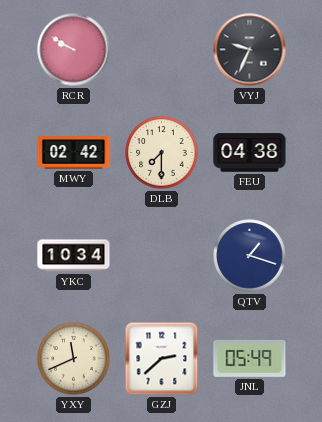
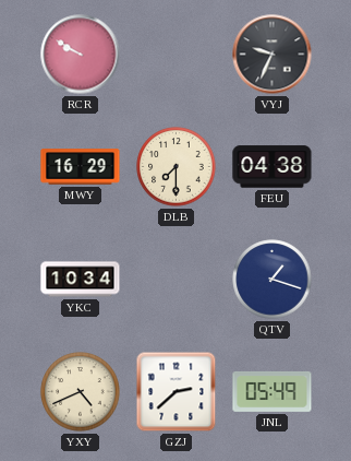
MWY: 02:42 -> 16:29
YXY: 11:41 -> 4:41
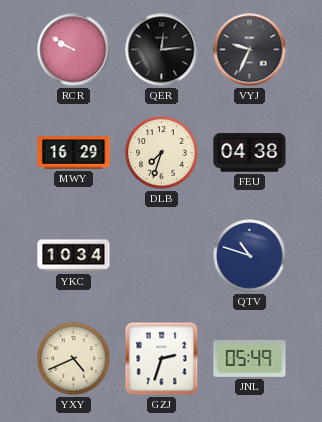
QER: none -> 12:14
DLB: 7:30 -> 7:33
QTV: 1:18 -> 10:48
GZJ: 2:38 -> 2:33
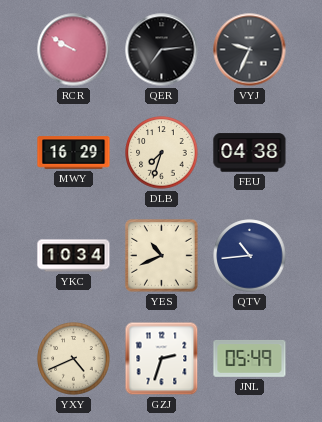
QER: 12:14 -> 7:14
YES: none -> 10:41
QTV: 10:48 -> 10:44
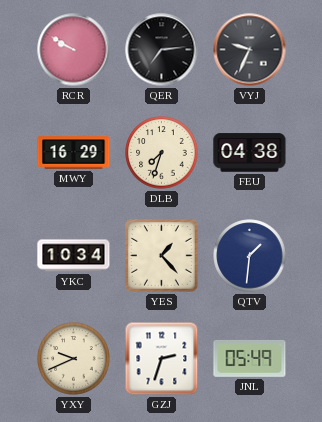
YES: 10:41 -> 1:23
QTV: 10:44 -> 1:31
YXY: 4:41 -> 9:41
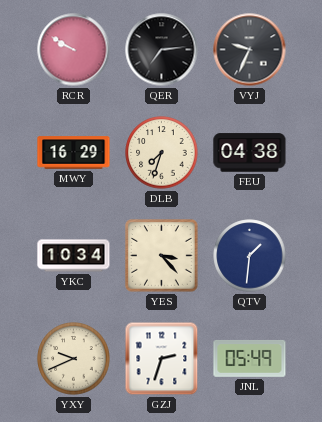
YES: 1:23 -> 3:23
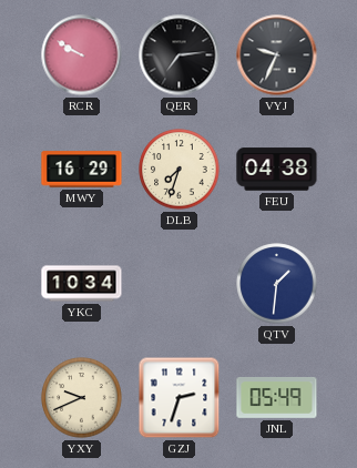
YES: 3:23 -> none
